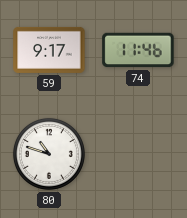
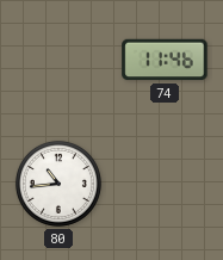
59: 9:17 -> none
80: 10:48 -> 10:44
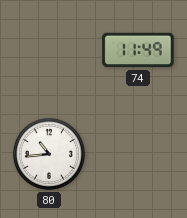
74: 11:46 -> 11:49
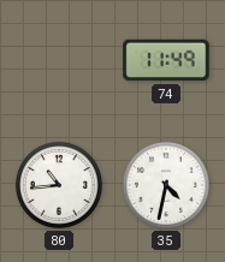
35: none -> 4:32
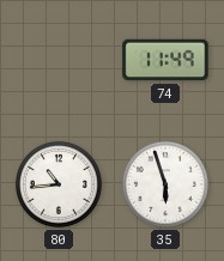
35: 4:32 -> 5:57
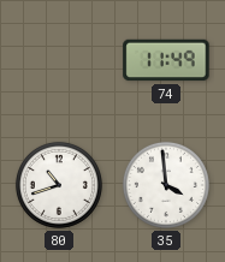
80: 10:44 -> 10:42
35: 5:57 -> 3:59
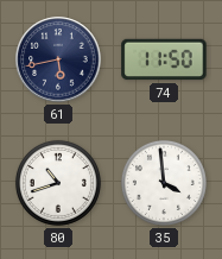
61: none -> 5:43
74: 11:49 -> 11:50
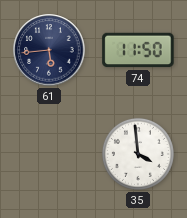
61: 5:43 -> 5:44
80: 10:42 -> none
